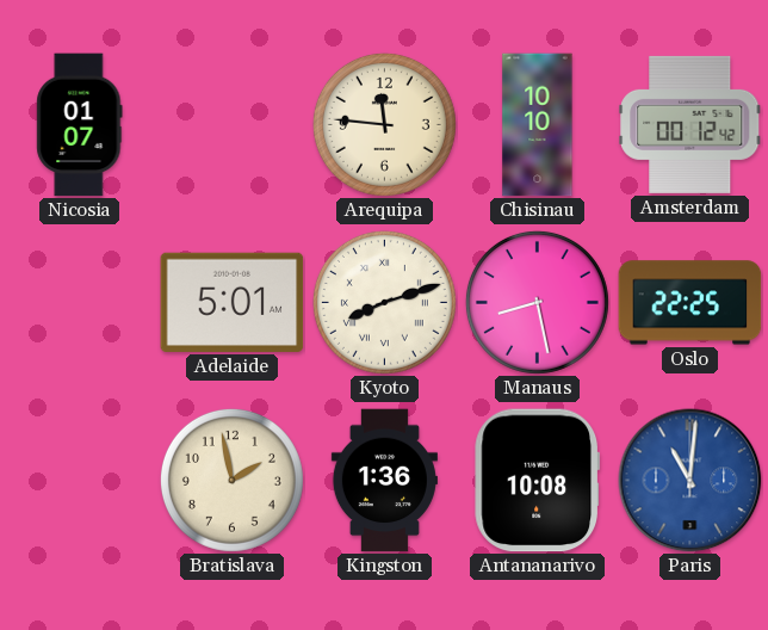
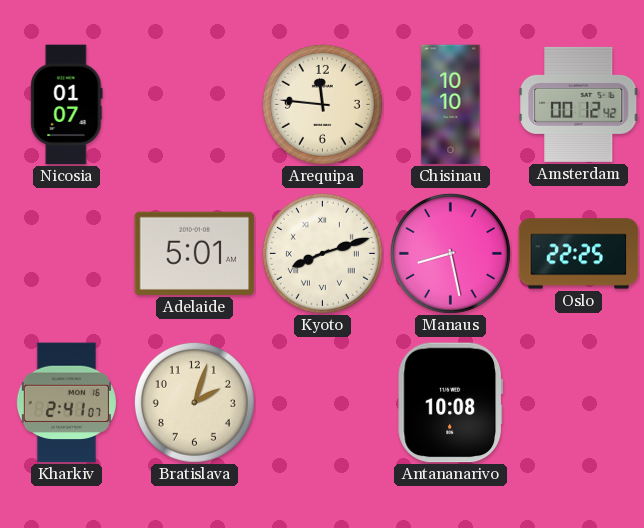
Kharkiv: none -> 2:41
Bratislava: 1:58 -> 2:03
Kingston: 1:36 -> none
Paris: 11:01 -> none
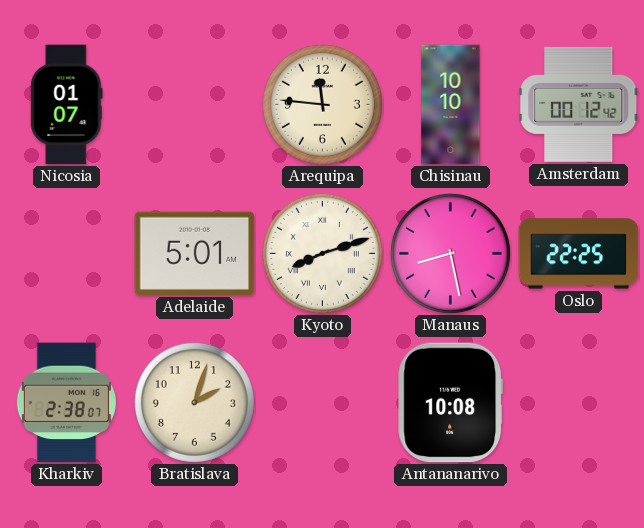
Kharkiv: 2:41 -> 2:38
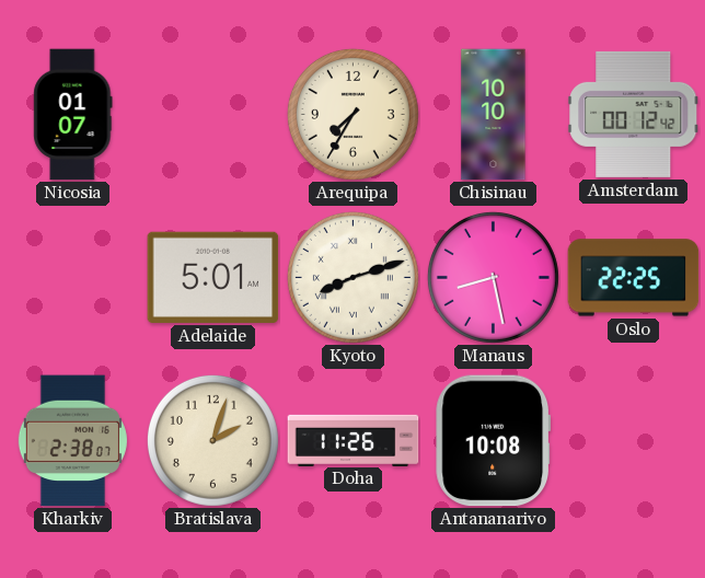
Arequipa: 11:46 -> 7:35
Doha: none -> 11:26
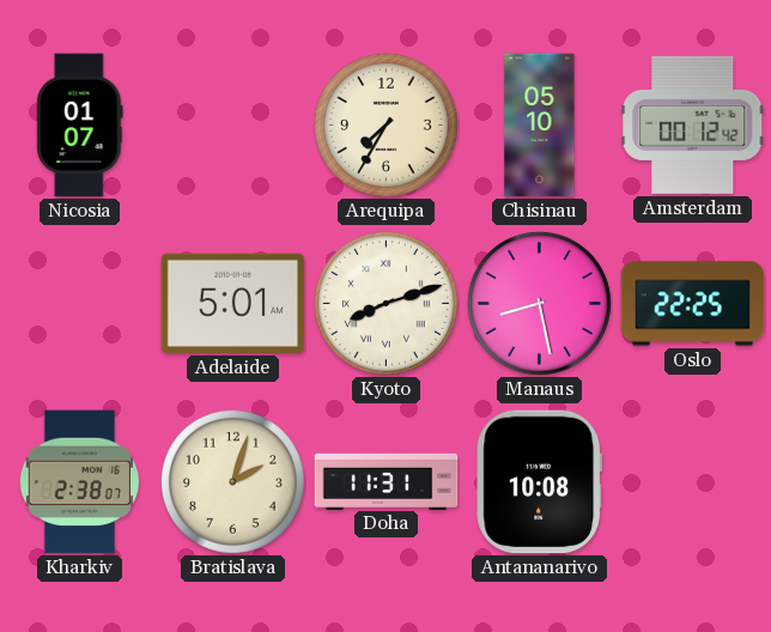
Chisinau: 10:10 -> 05:10
Doha: 11:26 -> 11:31
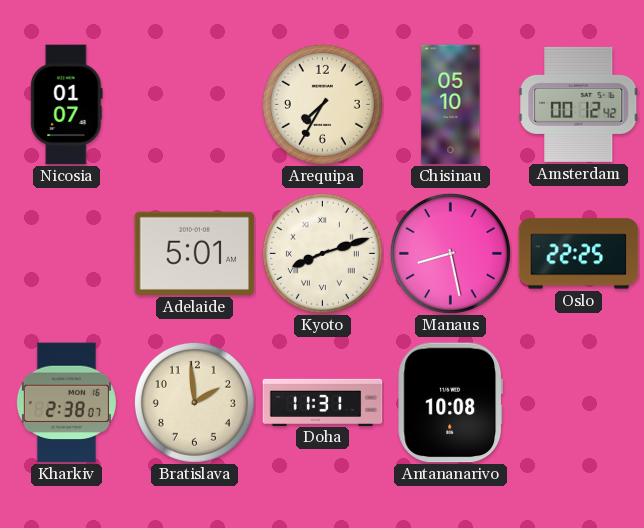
Bratislava: 2:03 -> 1:59
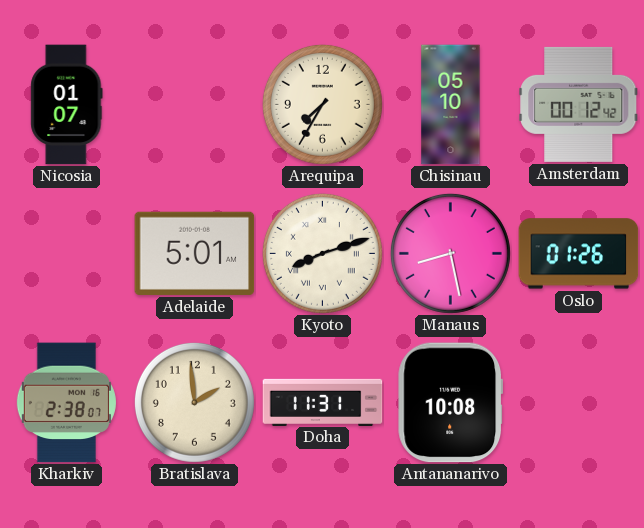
Oslo: 22:25 -> 01:26
